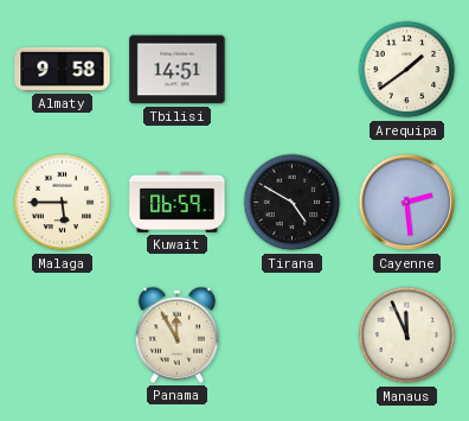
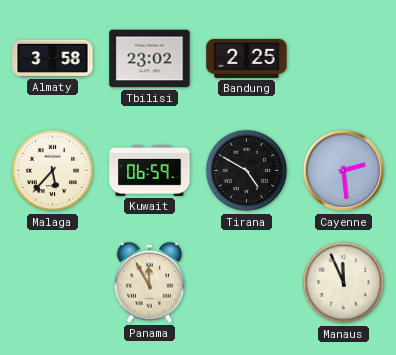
Almaty: 9:58 -> 3:58
Tbilisi: 14:51 -> 23:02
Bandung: none -> 2:25
Arequipa: 1:39 -> none
Malaga: 5:45 -> 5:37
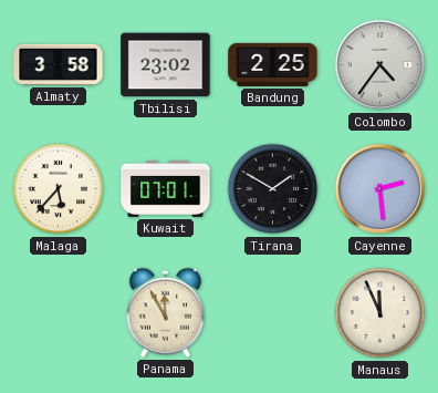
Colombo: none -> 4:36
Kuwait: 06:59 -> 07:01
Tirana: 4:50 -> 1:50
